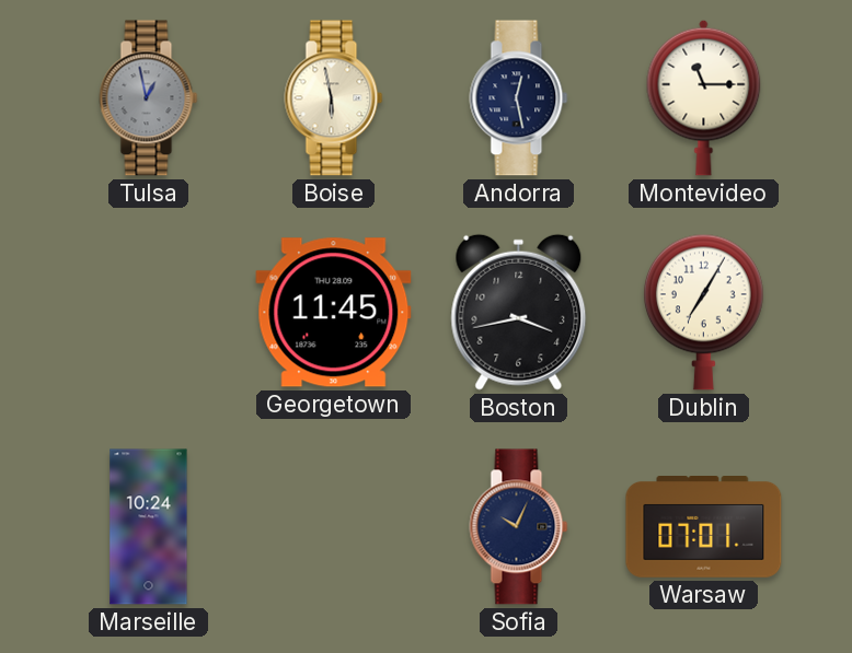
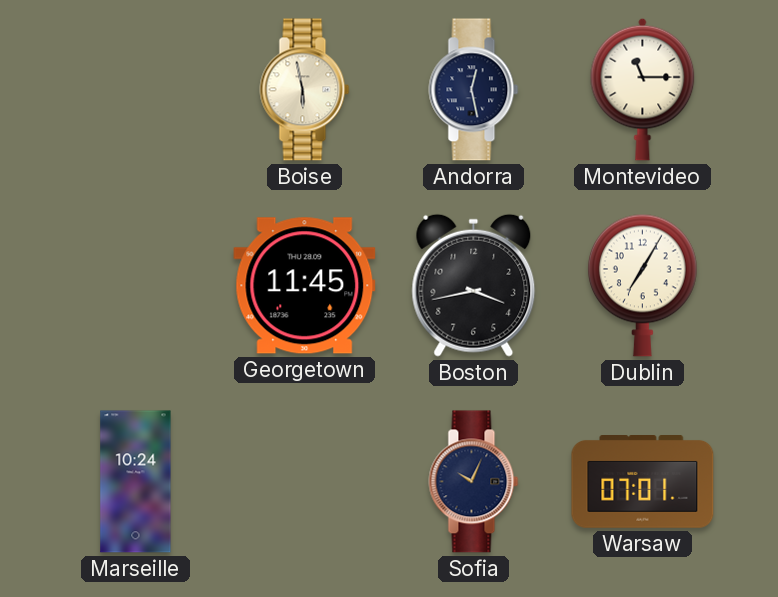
Tulsa: 12:58 -> none
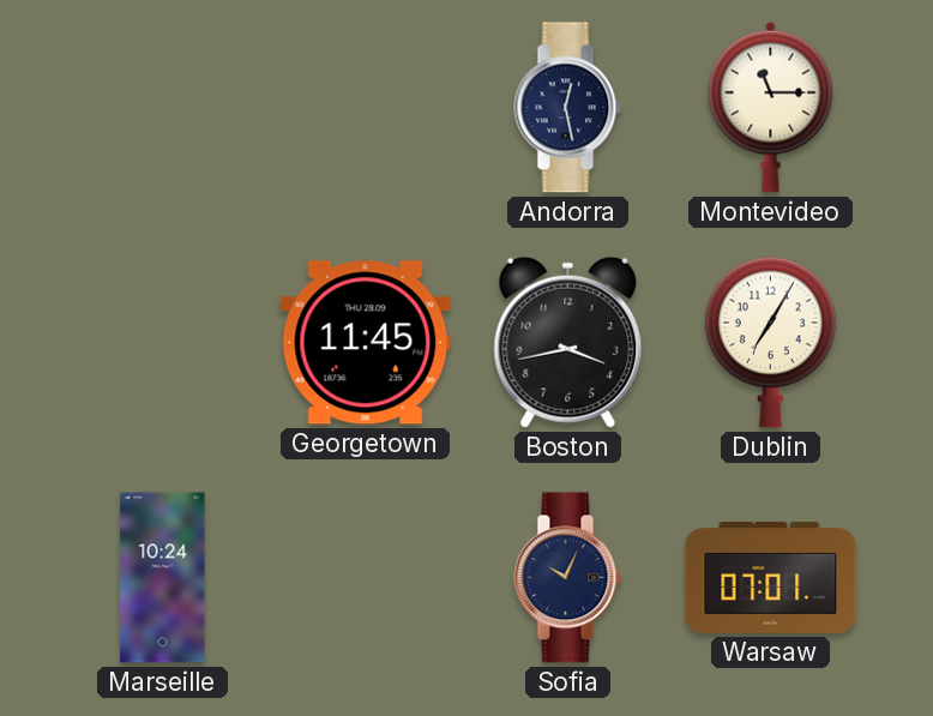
Boise: 5:58 -> none
